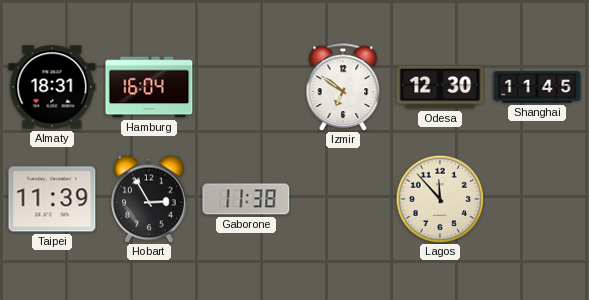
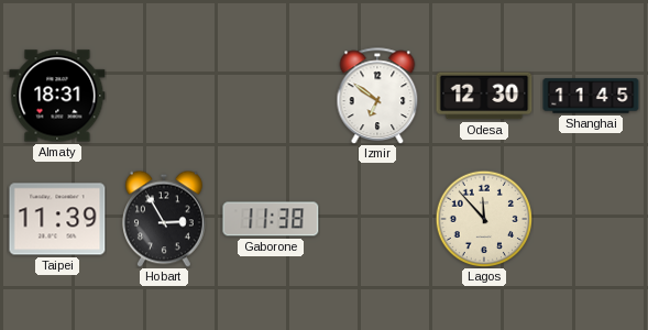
Hamburg: 16:04 -> none
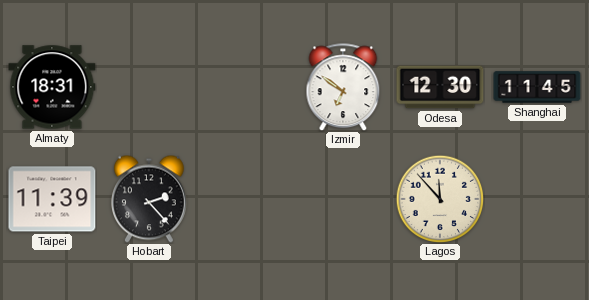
Hobart: 2:55 -> 2:23
Gaborone: 11:38 -> none
